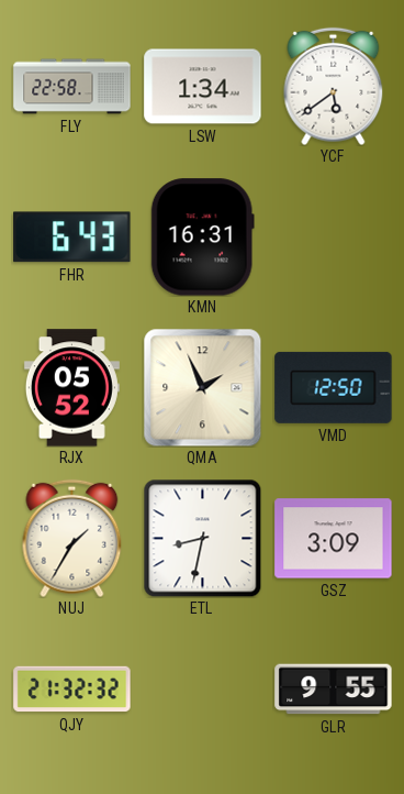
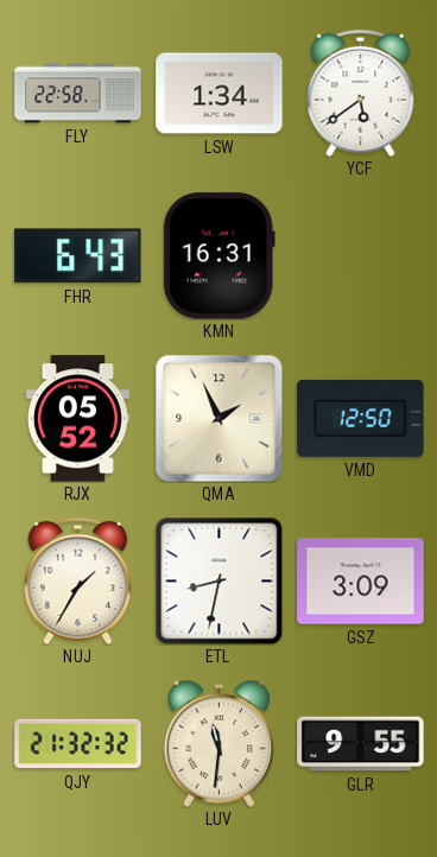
LUV: none -> 11:31
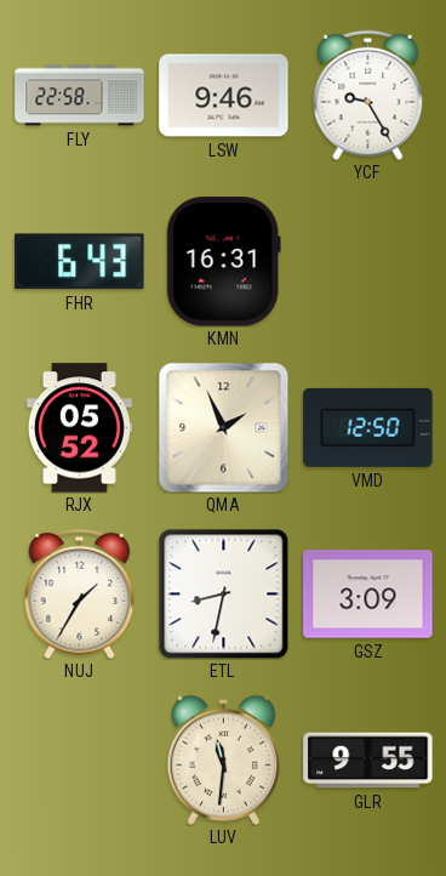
LSW: 1:34 -> 9:46
YCF: 5:39 -> 9:25
QJY: 21:32 -> none
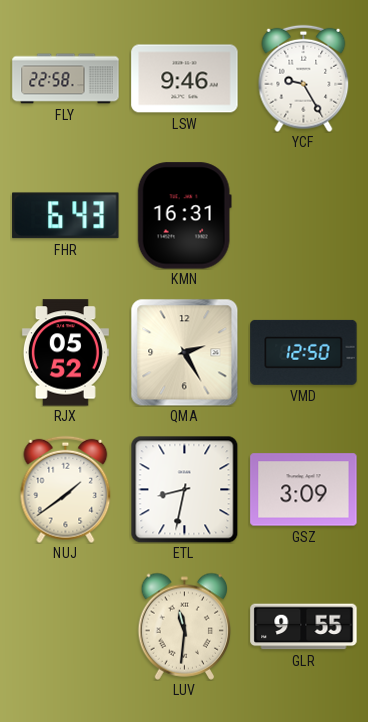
QMA: 1:56 -> 2:25
NUJ: 1:35 -> 1:39
